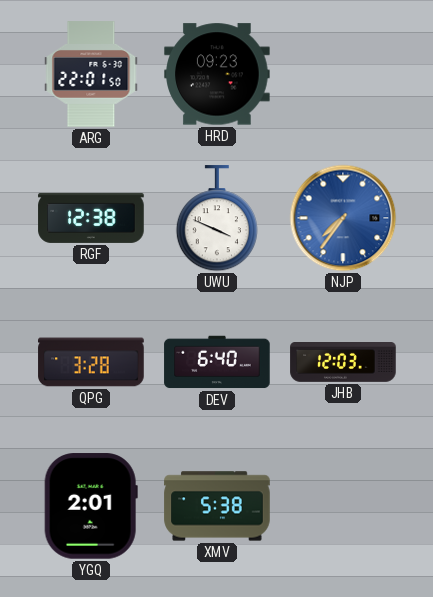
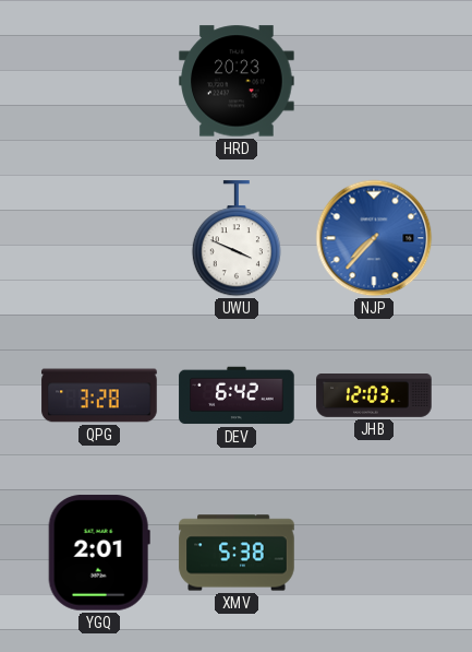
ARG: 22:01 -> none
HRD: 09:23 -> 20:23
RGF: 12:38 -> none
NJP: 7:36 -> 7:37
DEV: 6:40 -> 6:42
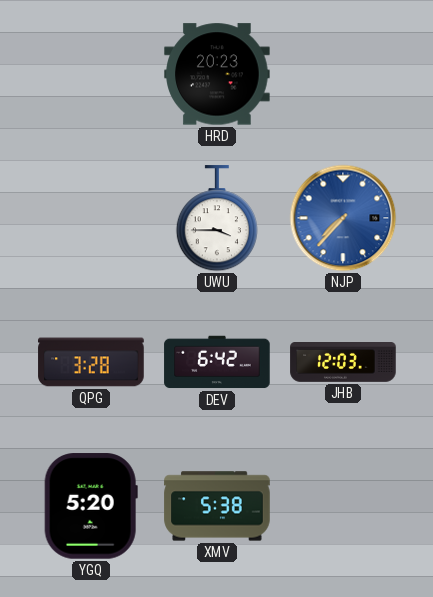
UWU: 3:49 -> 3:45
YGQ: 2:01 -> 5:20
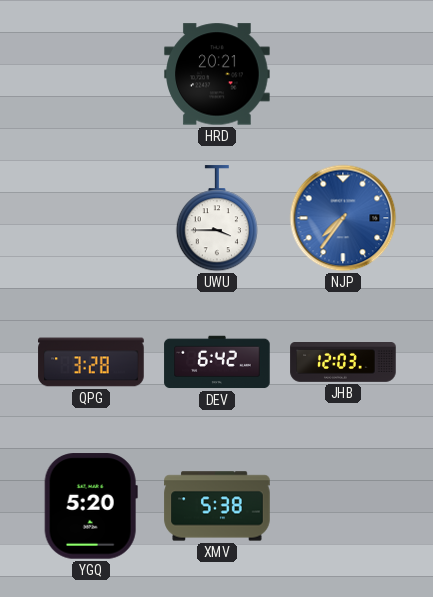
HRD: 20:23 -> 20:21
NJP: 7:37 -> 7:36
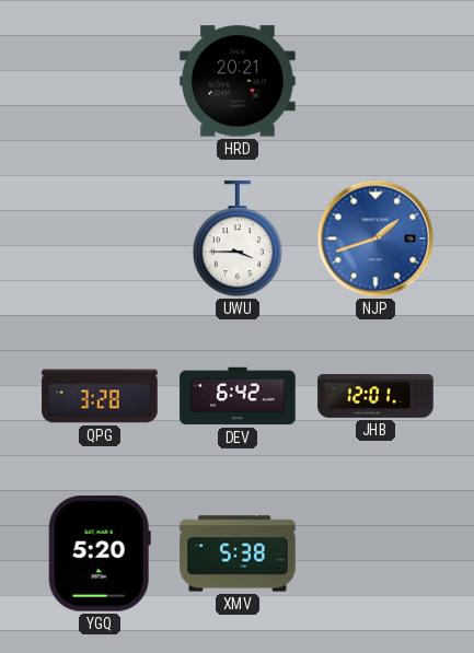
NJP: 7:36 -> 1:42
JHB: 12:03 -> 12:01
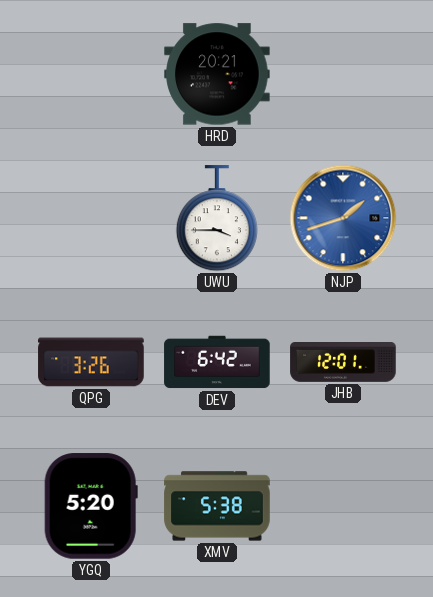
QPG: 3:28 -> 3:26
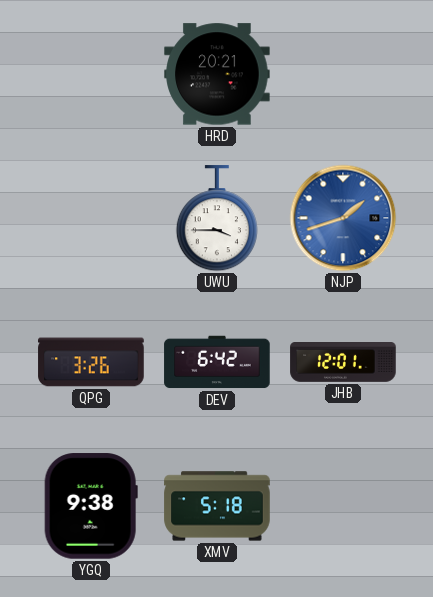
YGQ: 5:20 -> 9:38
XMV: 5:38 -> 5:18
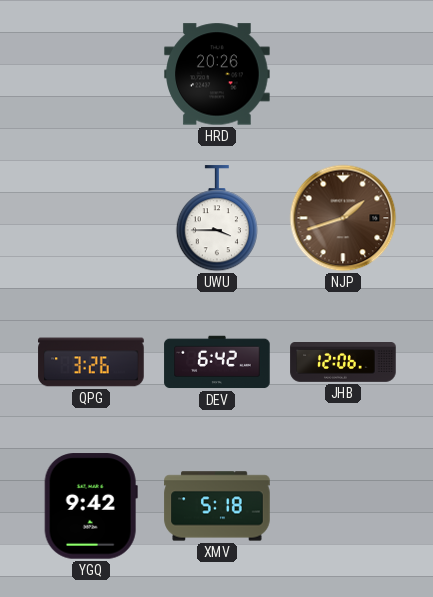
HRD: 20:21 -> 20:26
NJP dial: blue -> brown
JHB: 12:01 -> 12:06
YGQ: 9:38 -> 9:42
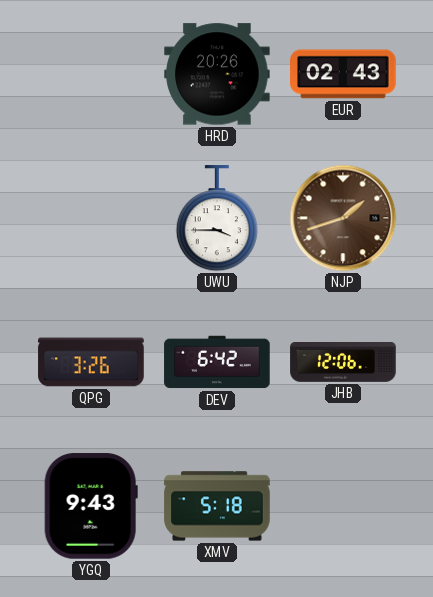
EUR: none -> 02:43
YGQ: 9:42 -> 9:43
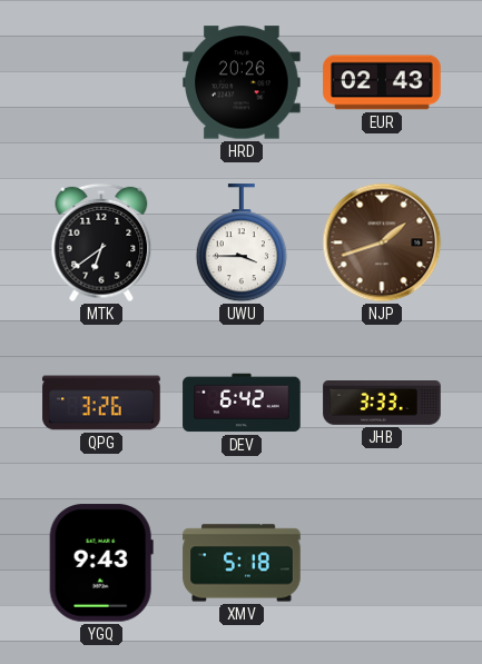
MTK: none -> 6:39
JHB: 12:06 -> 3:33
